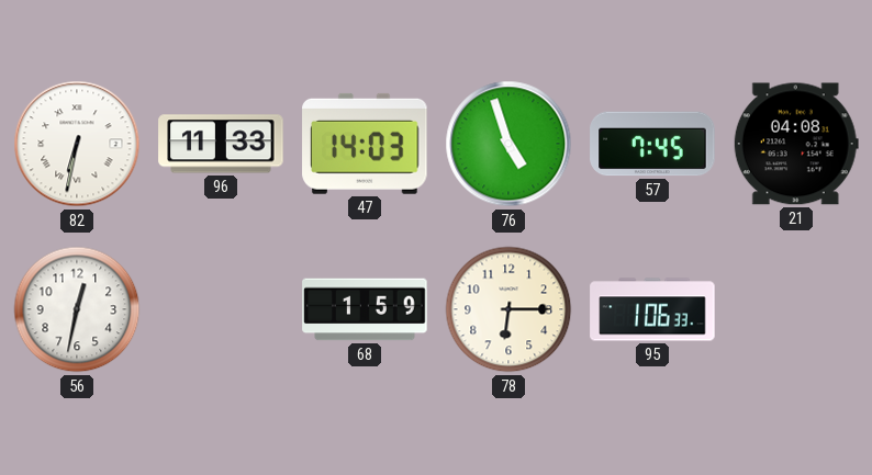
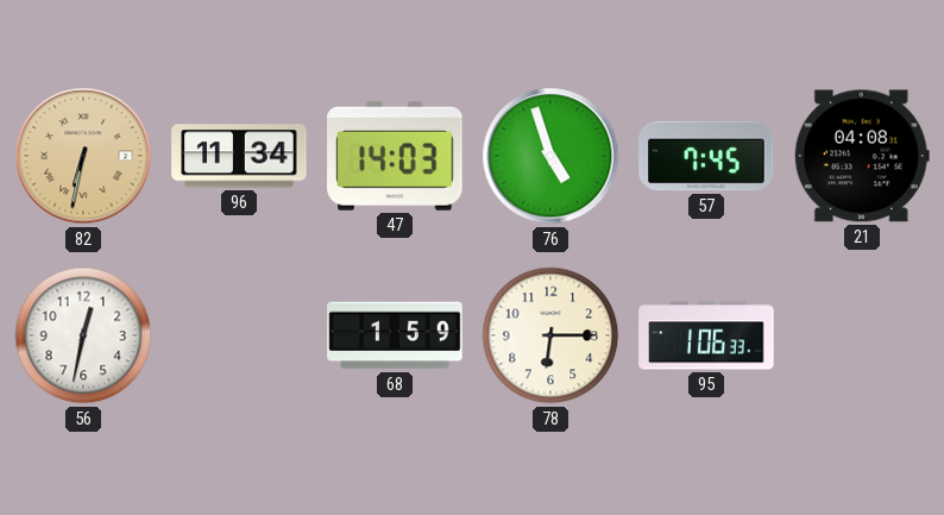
82 dial: white -> champagne
96: 11:33 -> 11:34
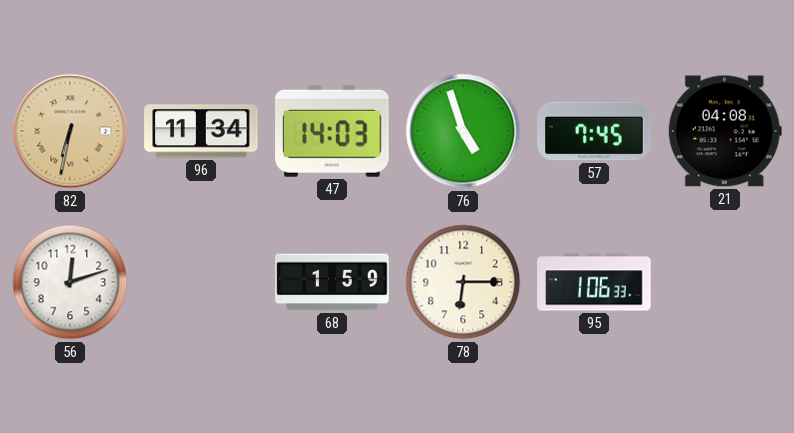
56: 12:32 -> 12:12
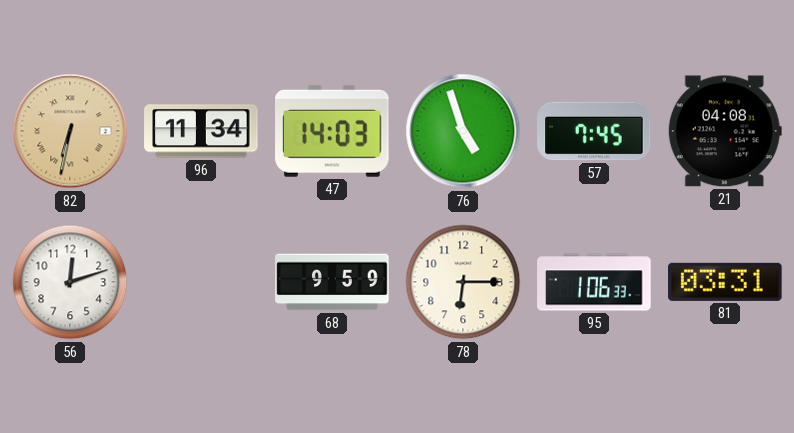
68: 1:59 -> 9:59
81: none -> 03:31
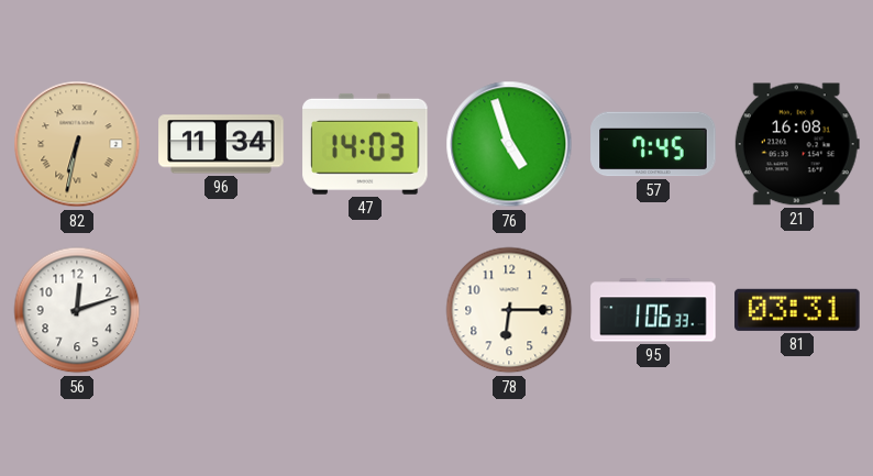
21: 04:08 -> 16:08
68: 9:59 -> none
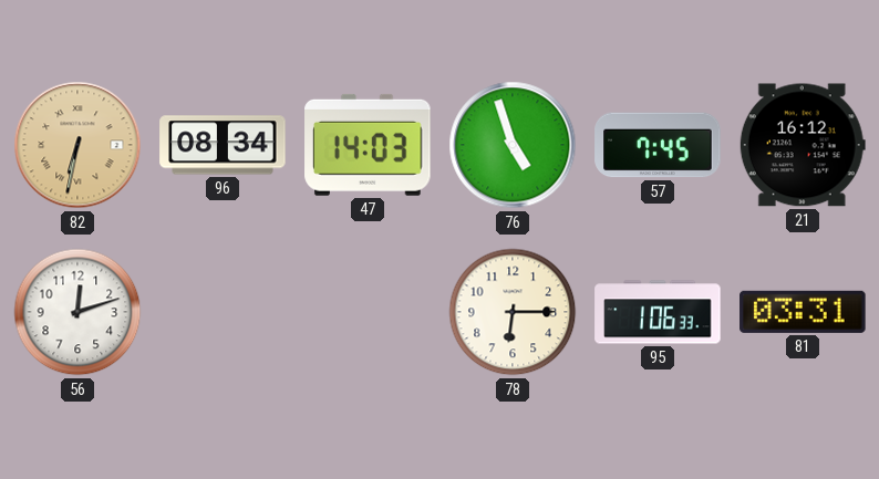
96: 11:34 -> 08:34
21: 16:08 -> 16:12
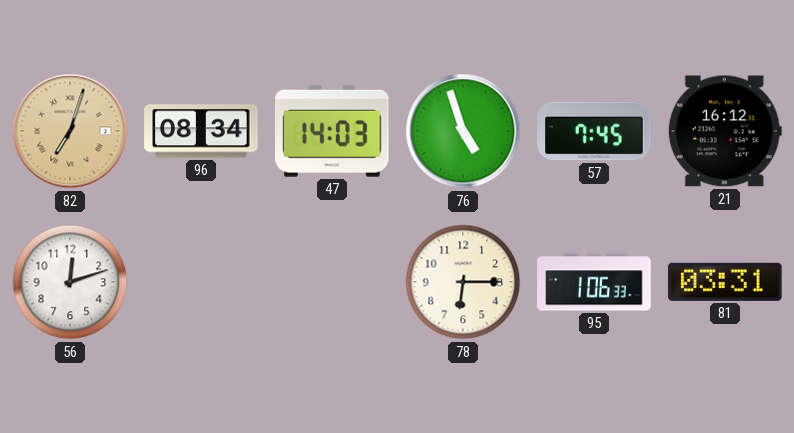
82: 6:32 -> 7:03
